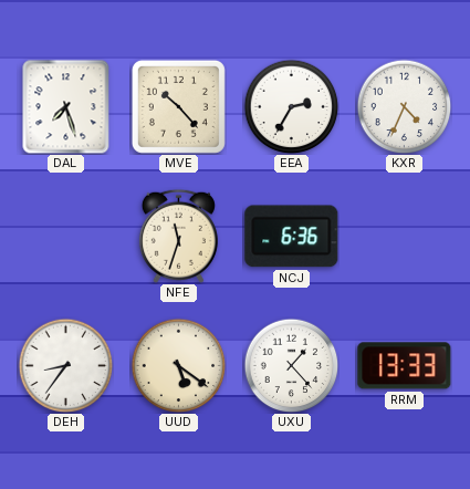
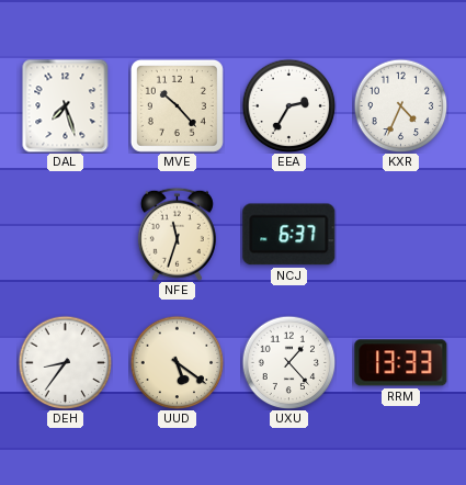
NCJ: 6:36 -> 6:37
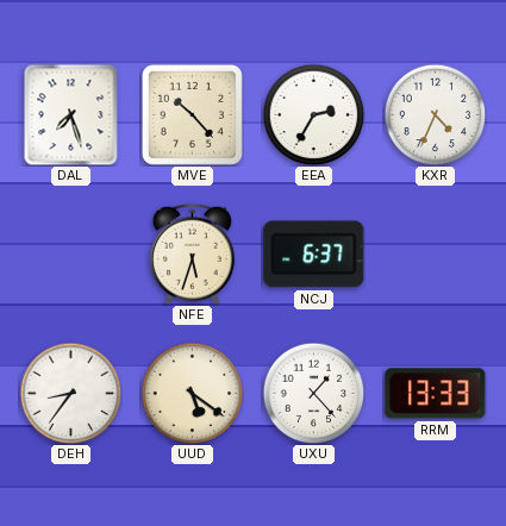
NFE: 11:33 -> 5:33
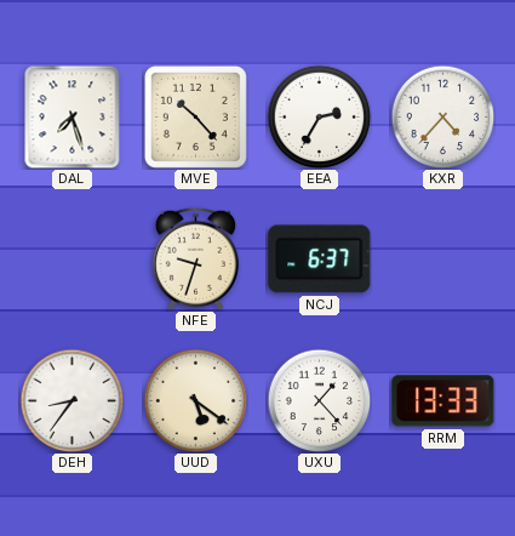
KXR: 4:34 -> 4:37
NFE: 5:33 -> 9:33
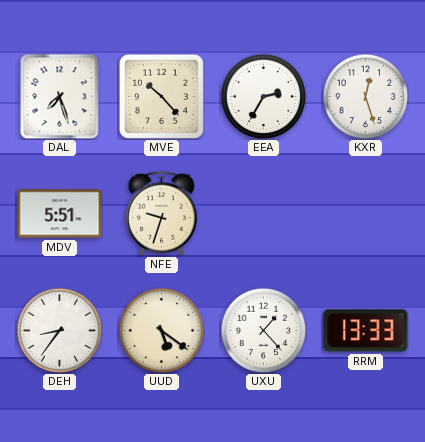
KXR: 4:37 -> 12:27
MDV: none -> 5:51
NCJ: 6:37 -> none
